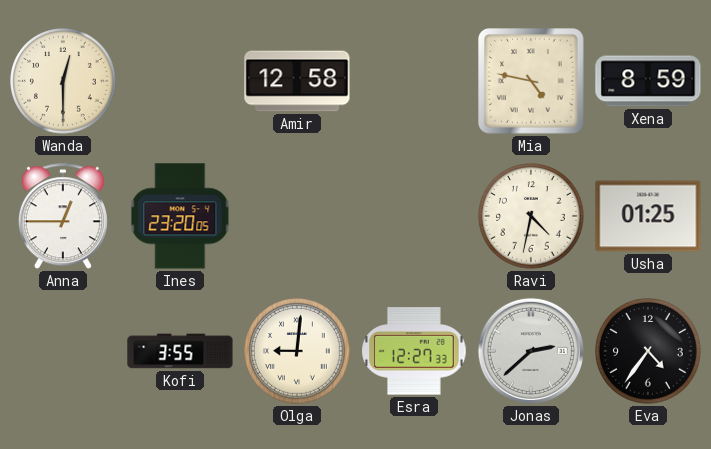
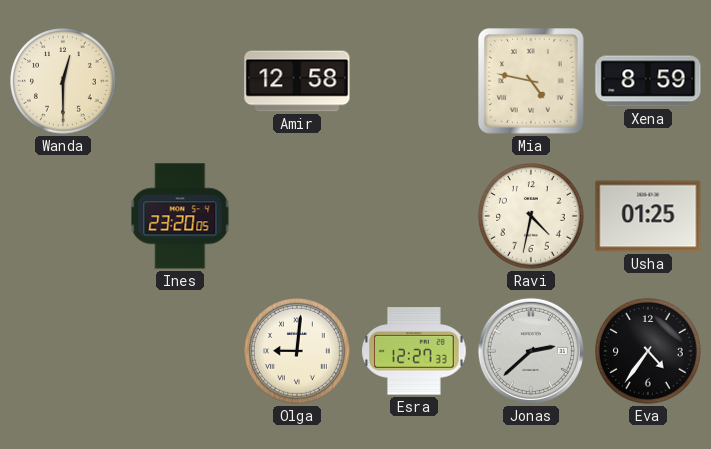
Anna: 12:45 -> none
Kofi: 3:55 -> none
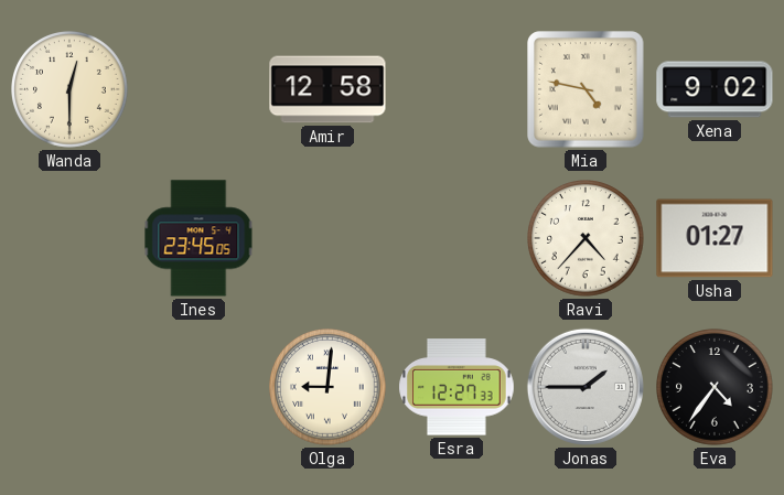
Xena: 8:59 -> 9:02
Ines: 23:20 -> 23:45
Ravi: 4:32 -> 4:37
Usha: 01:25 -> 01:27
Jonas: 2:38 -> 1:45
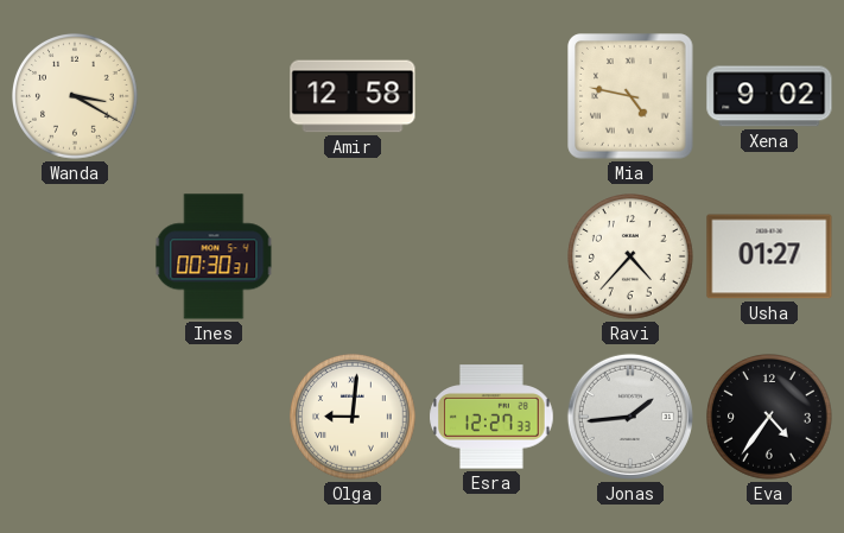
Wanda: 12:30 -> 3:20
Ines: 23:45 -> 00:30
Jonas: 1:45 -> 1:44
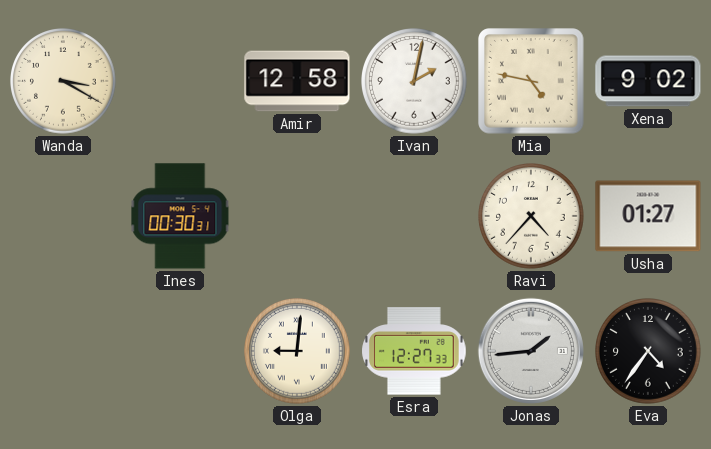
Ivan: none -> 2:02
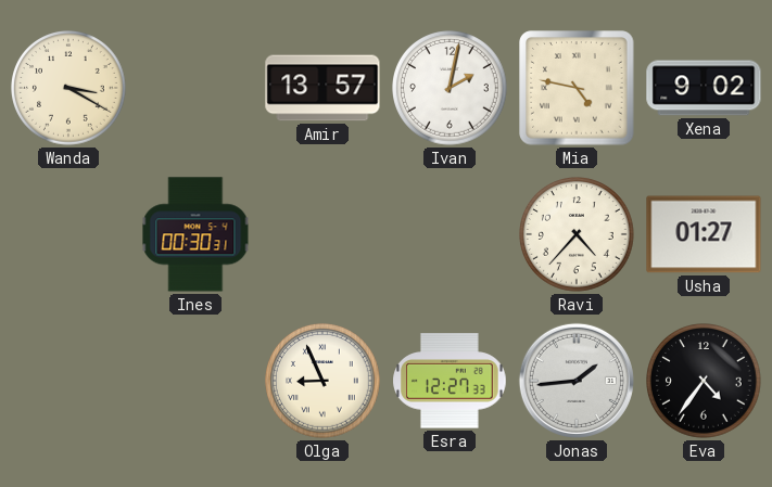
Amir: 12:58 -> 13:57
Olga: 9:01 -> 8:56
